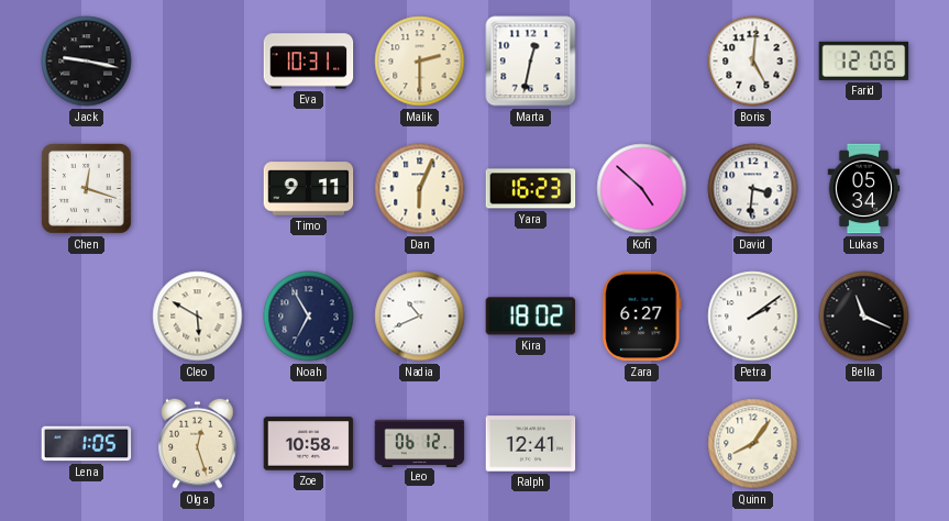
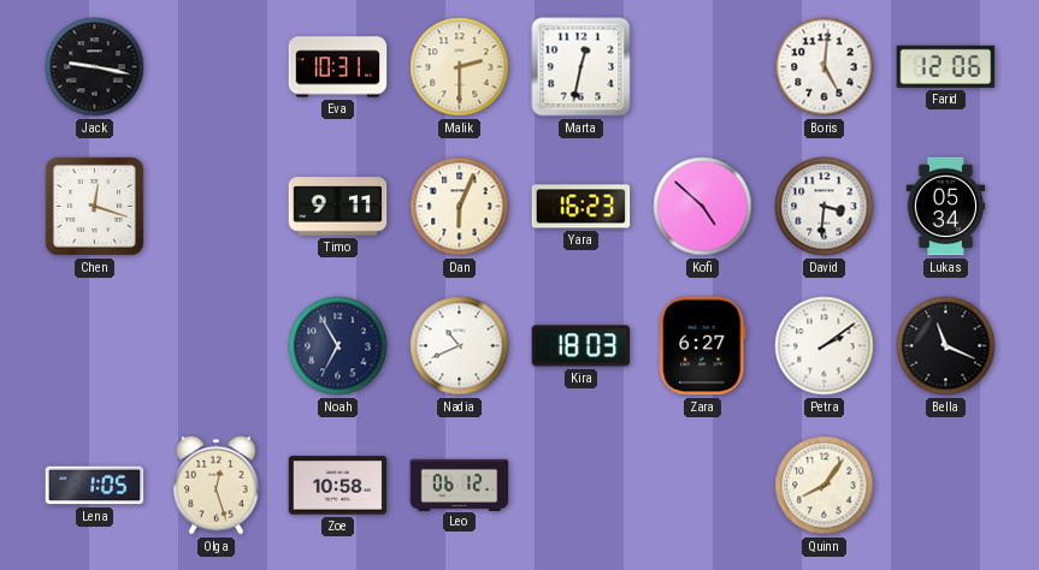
Cleo: 5:50 -> none
Kira: 18:02 -> 18:03
Ralph: 12:41 -> none
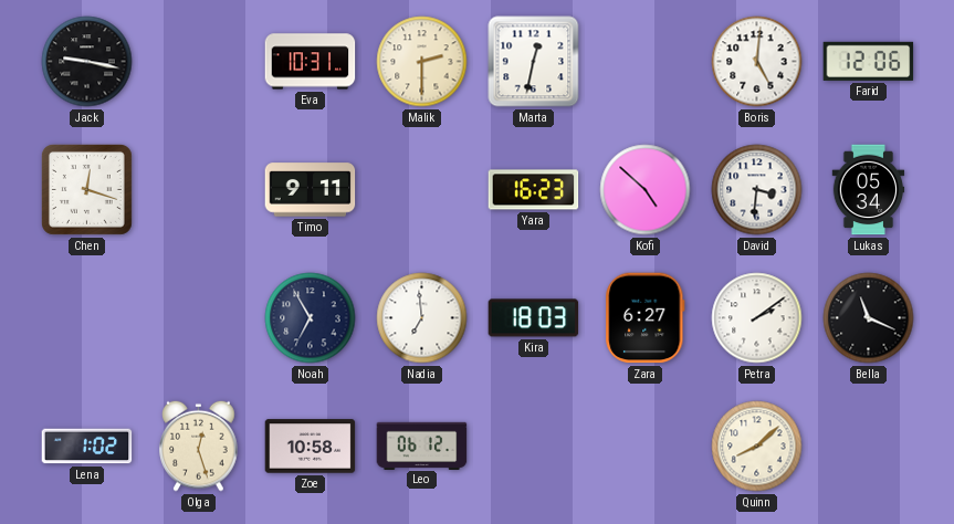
Dan: 6:04 -> none
Nadia: 10:41 -> 6:59
Lena: 1:05 -> 1:02
Quinn: 8:06 -> 8:08
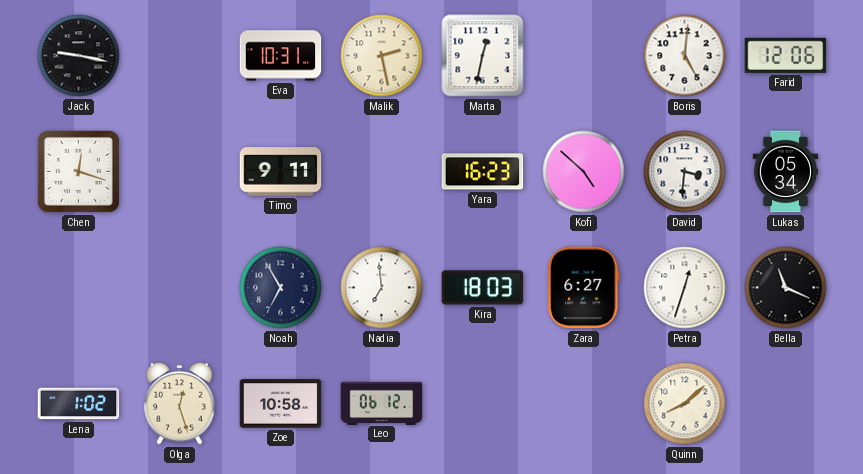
Malik: 2:30 -> 2:28
Petra: 2:09 -> 12:33
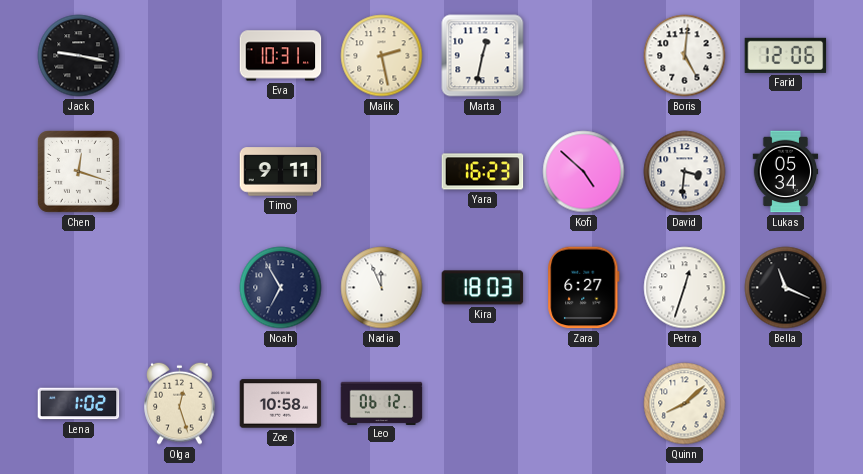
Nadia: 6:59 -> 11:56
